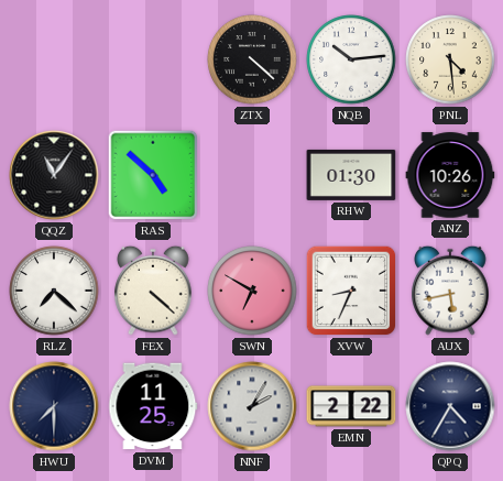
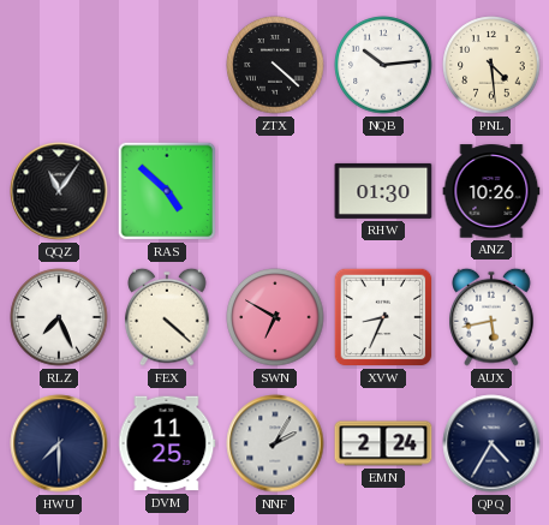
RLZ: 7:22 -> 7:26
EMN: 2:22 -> 2:24
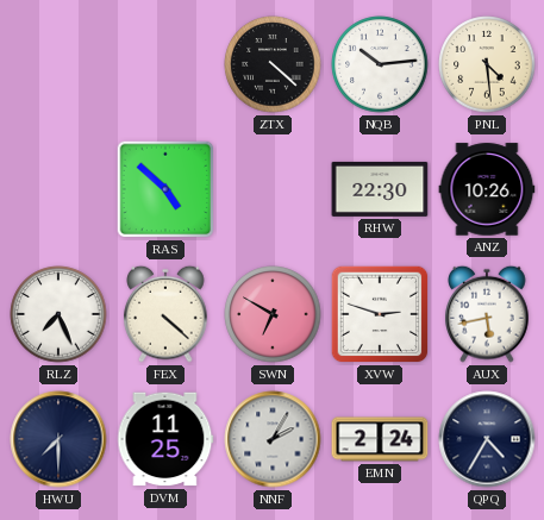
QQZ: 11:06 -> none
RHW: 01:30 -> 22:30
XVW: 8:34 -> 2:48
